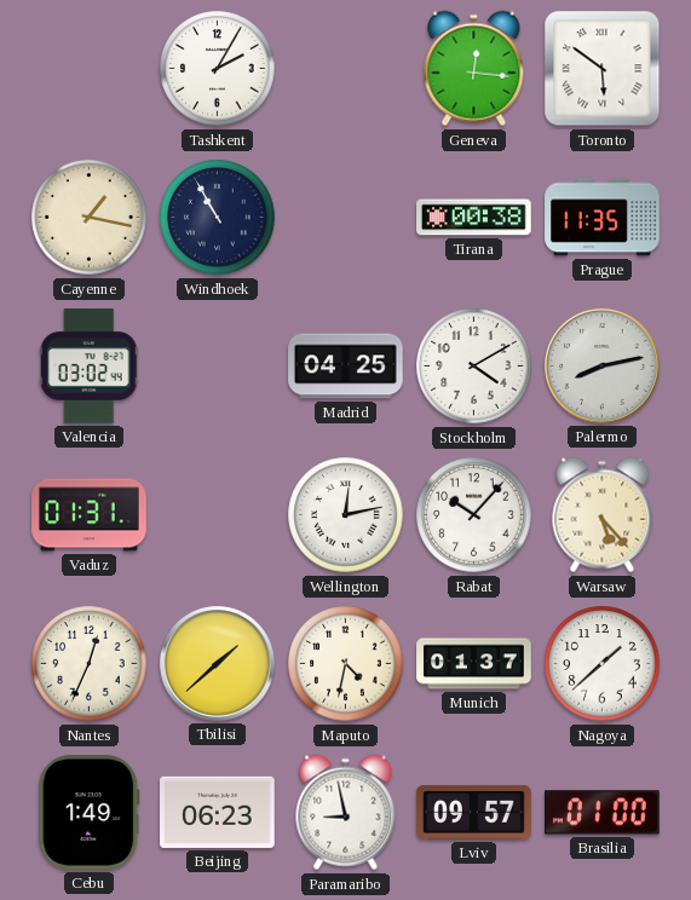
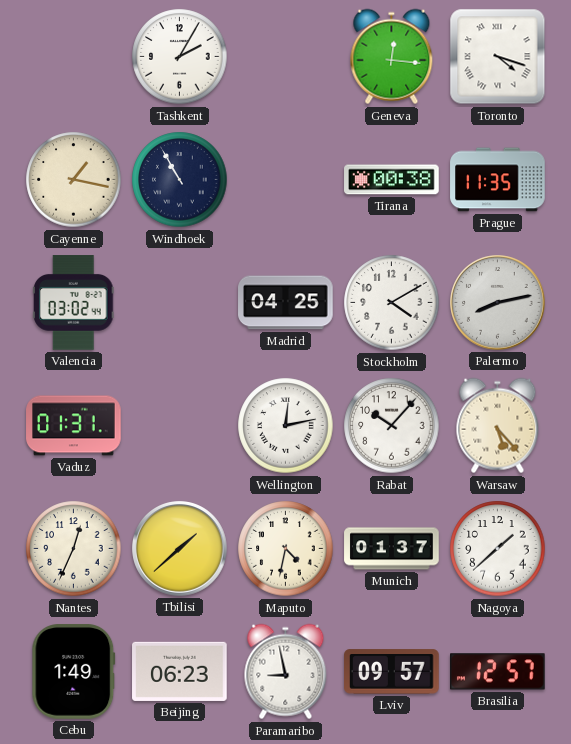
Toronto: 5:51 -> 4:18
Brasilia: 01:00 -> 12:57
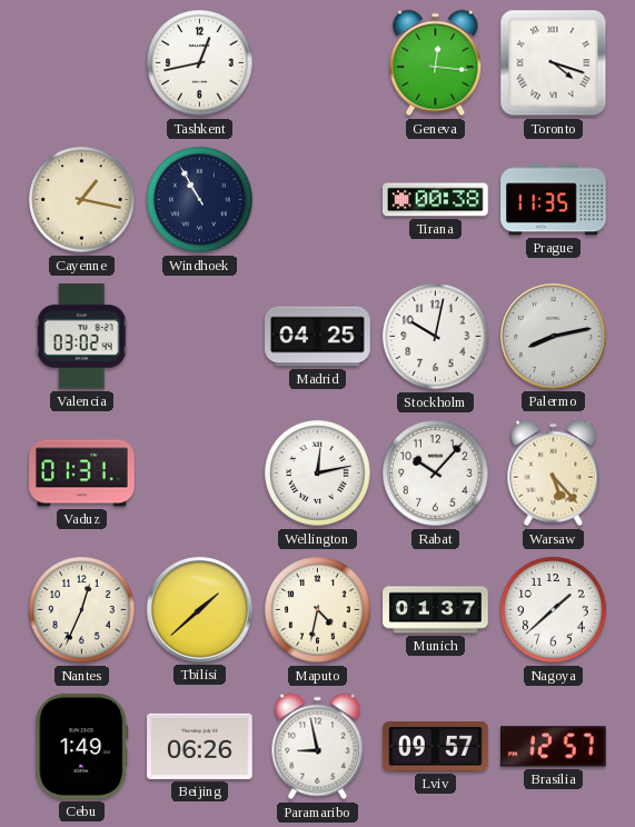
Tashkent: 2:05 -> 12:43
Stockholm: 4:10 -> 10:02
Beijing: 06:23 -> 06:26
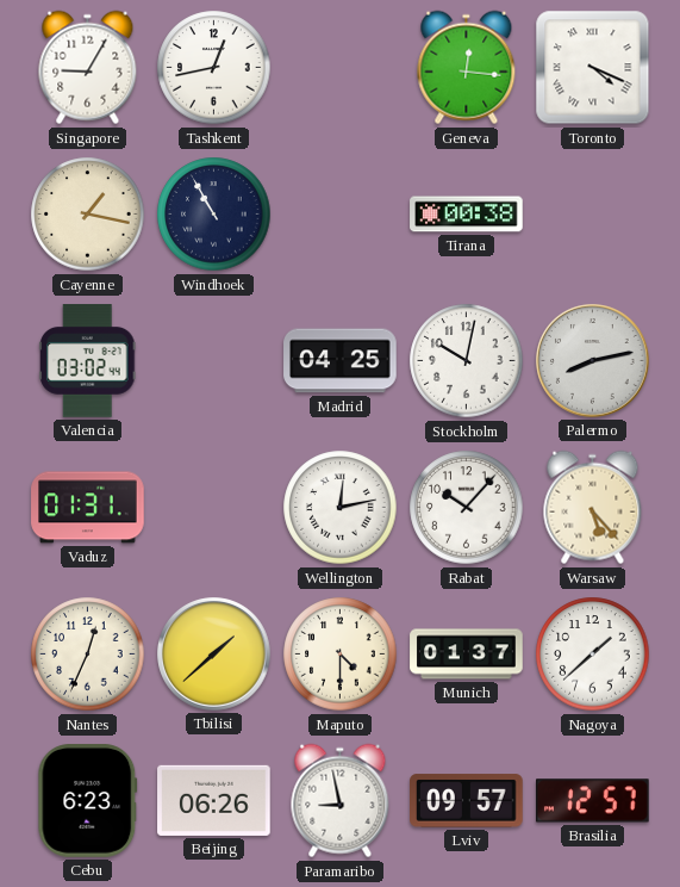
Singapore: none -> 9:05
Toronto: 4:18 -> 4:19
Prague: 11:35 -> none
Maputo: 4:32 -> 4:30
Cebu: 1:49 -> 6:23
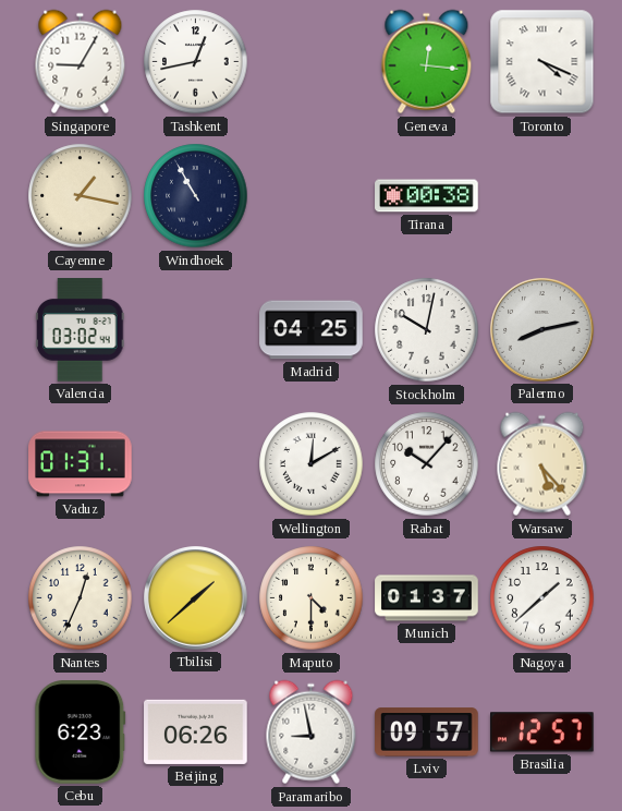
Wellington: 12:13 -> 12:10
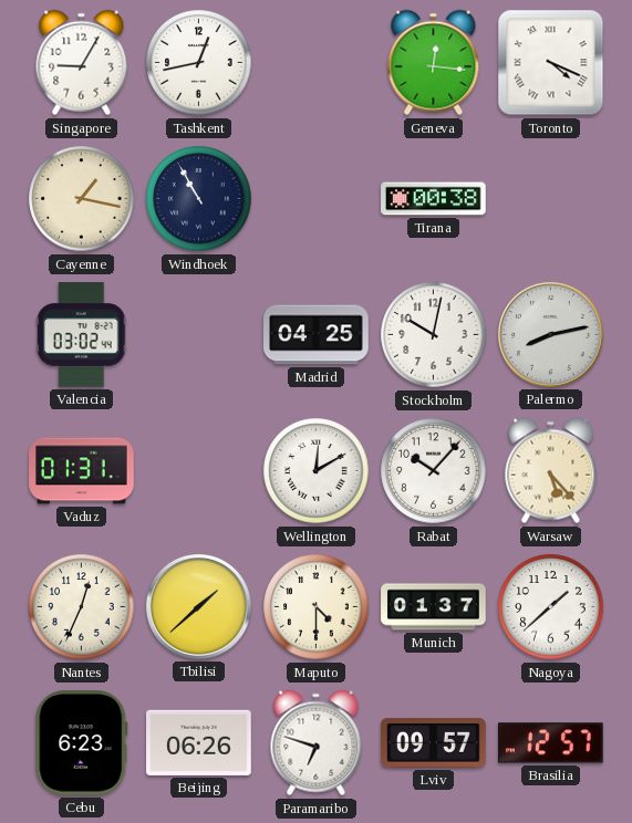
Paramaribo: 8:58 -> 6:48
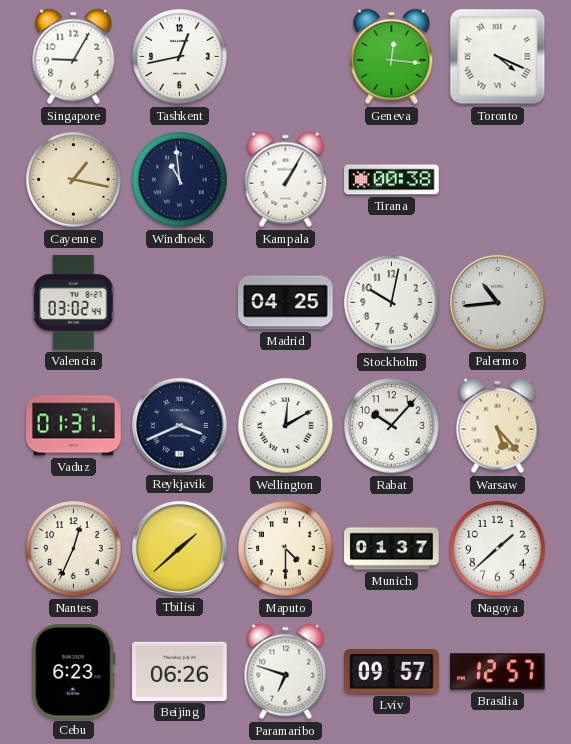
Windhoek: 10:55 -> 10:59
Kampala: none -> 1:05
Palermo: 8:13 -> 10:44
Reykjavik: none -> 3:41
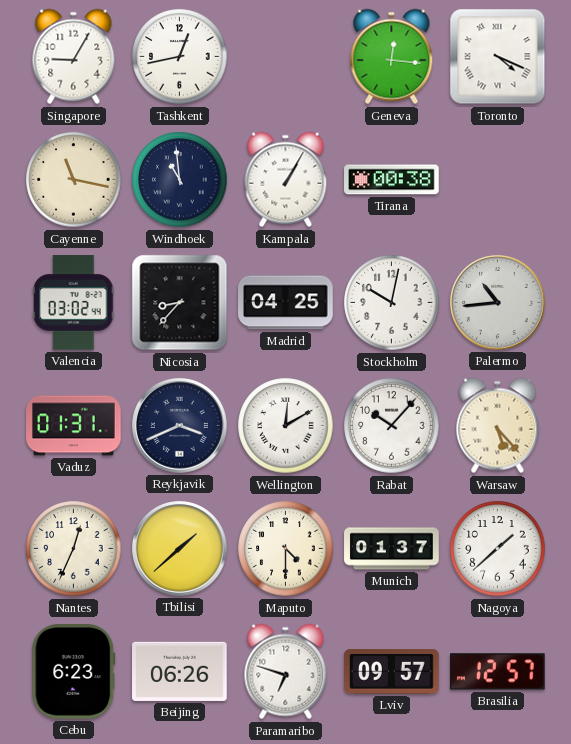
Cayenne: 1:17 -> 11:17
Nicosia: none -> 8:37
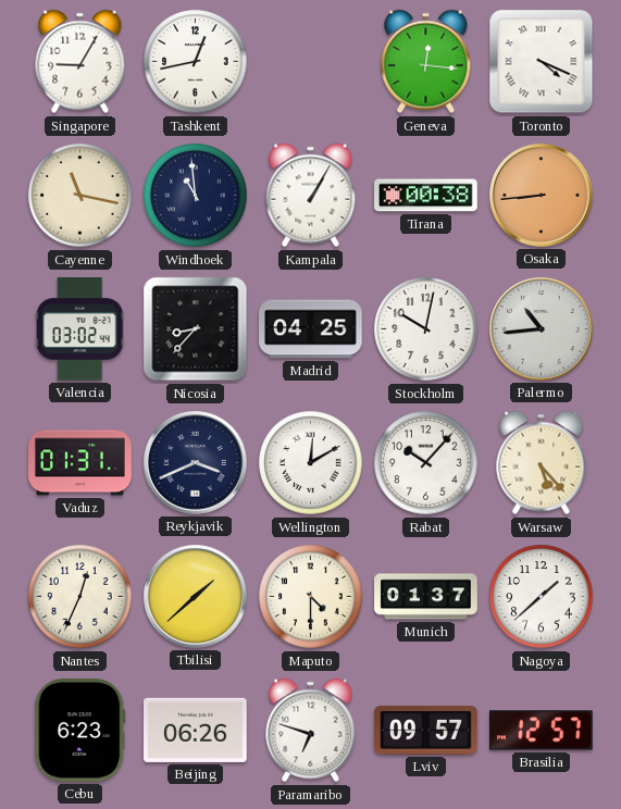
Osaka: none -> 8:44
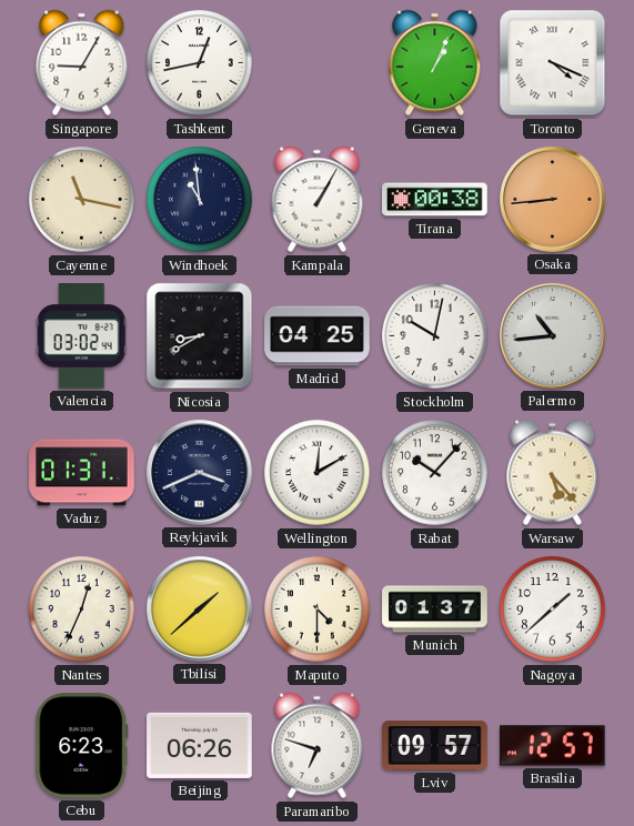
Geneva: 12:16 -> 1:04
Nicosia: 8:37 -> 8:40
